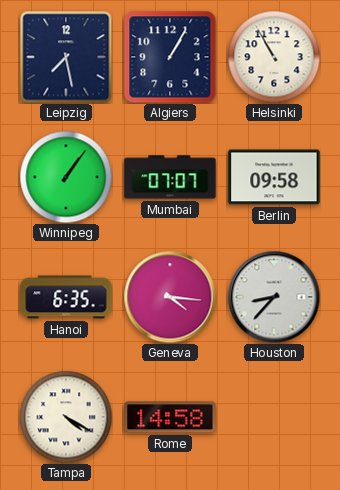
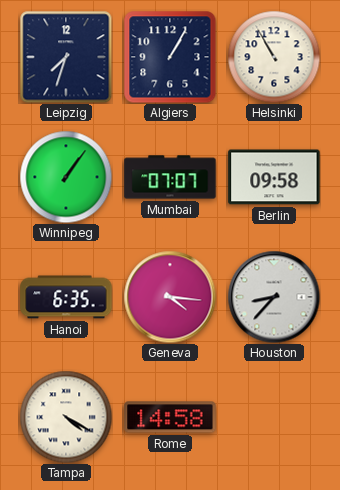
Leipzig: 7:28 -> 7:33
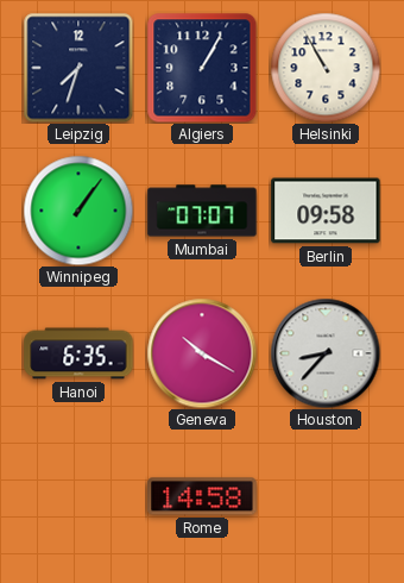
Geneva: 4:16 -> 10:20
Tampa: 4:20 -> none
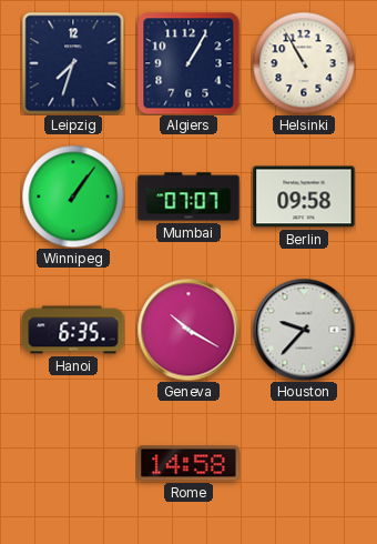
Houston: 8:37 -> 9:37
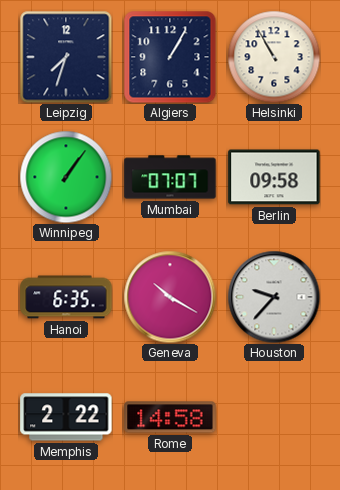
Memphis: none -> 2:22
